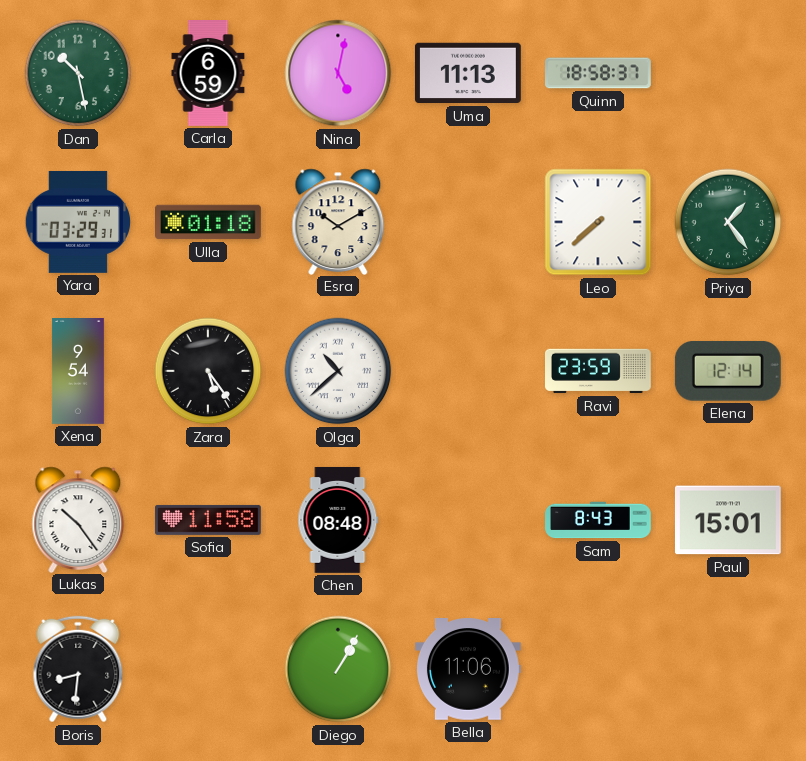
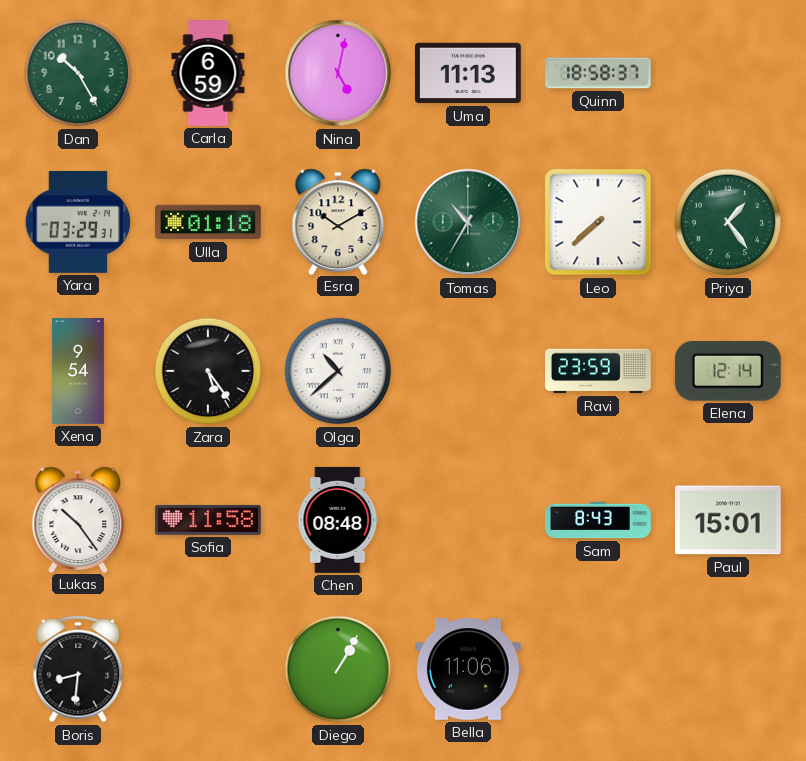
Dan: 10:28 -> 10:25
Tomas: none -> 10:35
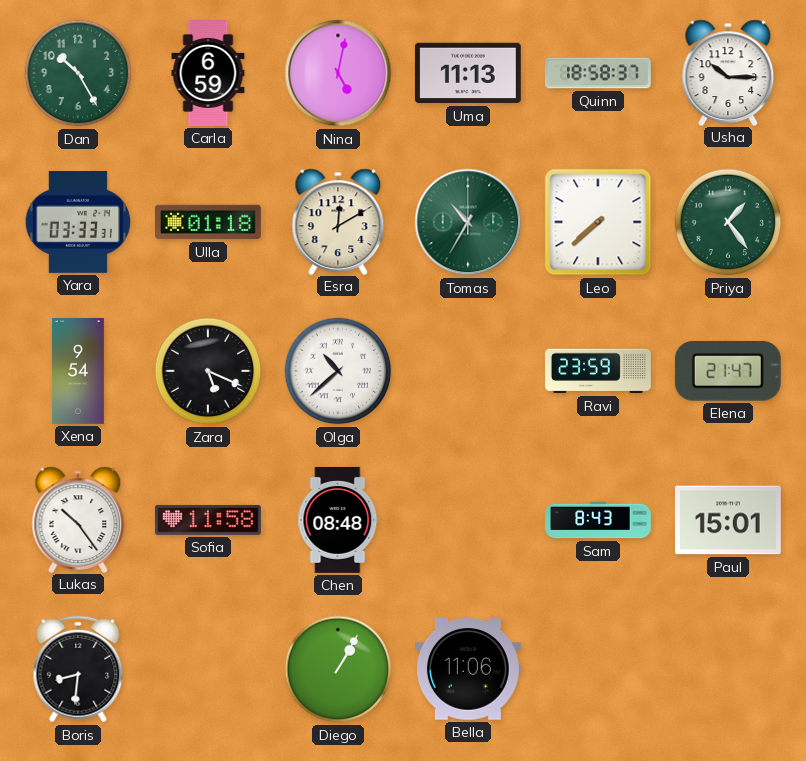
Usha: none -> 10:15
Yara: 03:29 -> 03:33
Esra: 10:10 -> 12:10
Zara: 5:24 -> 5:19
Elena: 12:14 -> 21:47
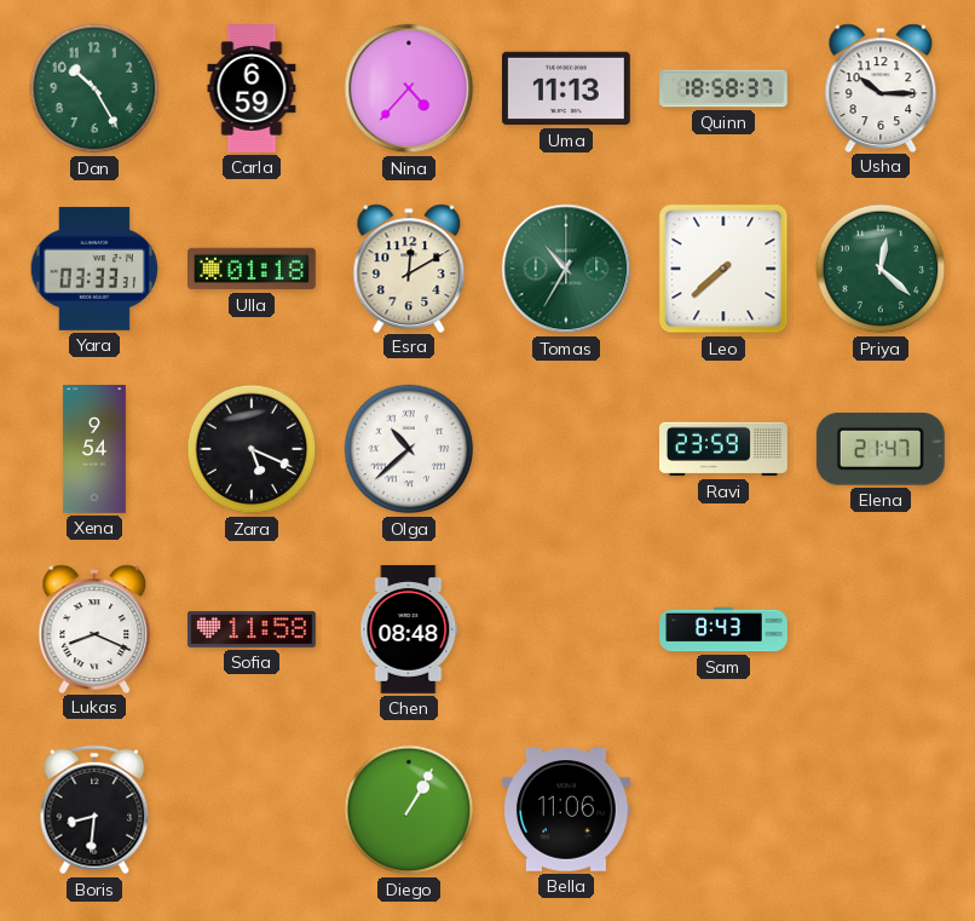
Nina: 5:02 -> 4:37
Priya: 1:24 -> 12:22
Lukas: 10:24 -> 8:19
Paul: 15:01 -> none
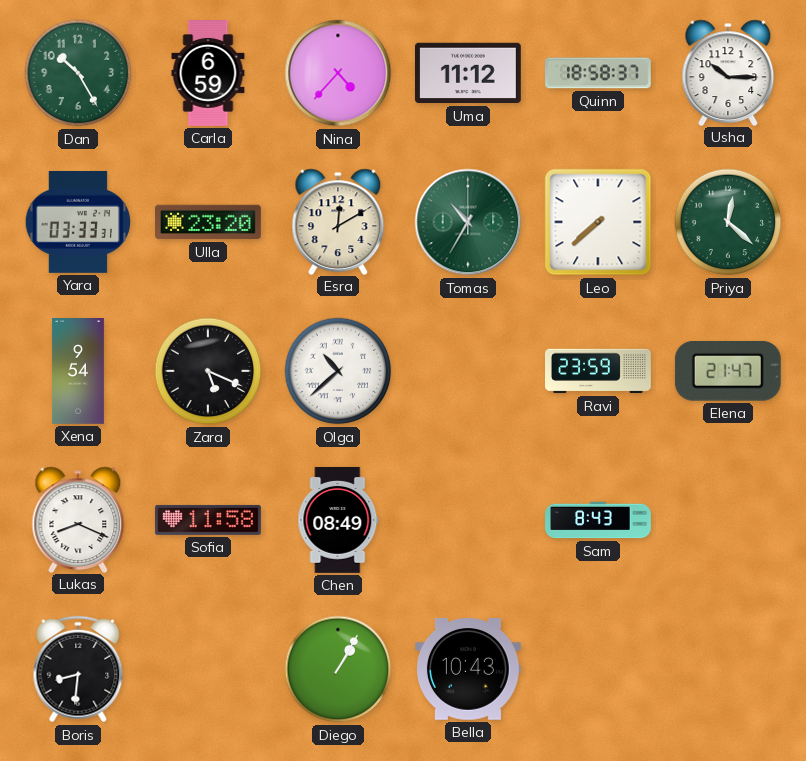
Uma: 11:13 -> 11:12
Ulla: 01:18 -> 23:20
Chen: 08:48 -> 08:49
Bella: 11:06 -> 10:43
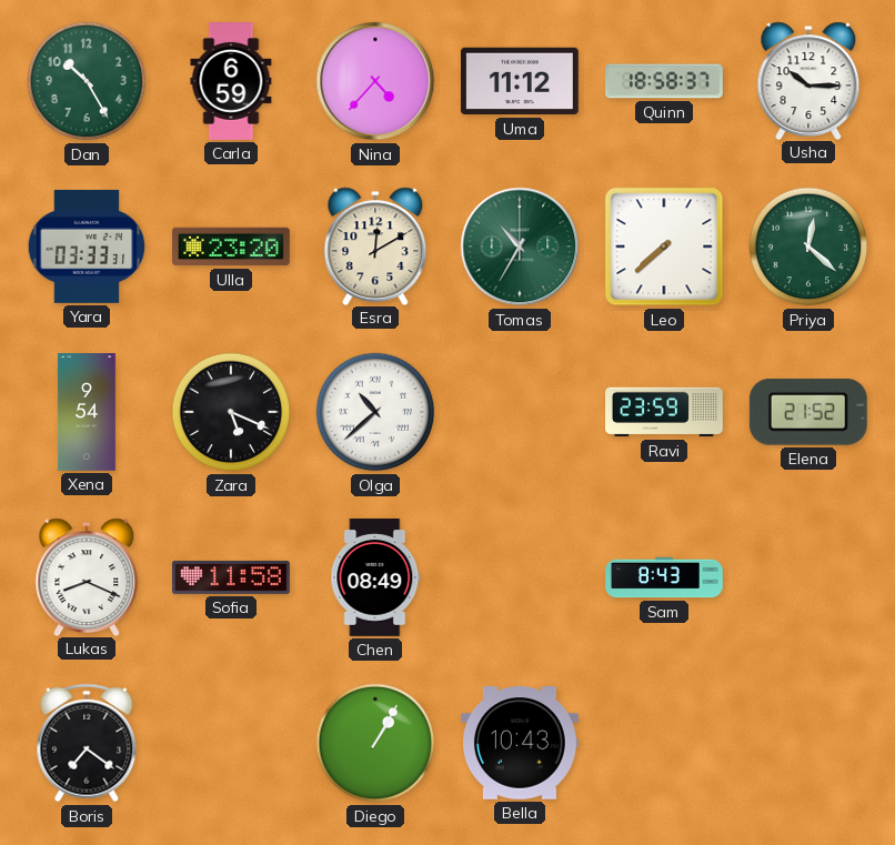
Elena: 21:47 -> 21:52
Boris: 8:31 -> 7:21
